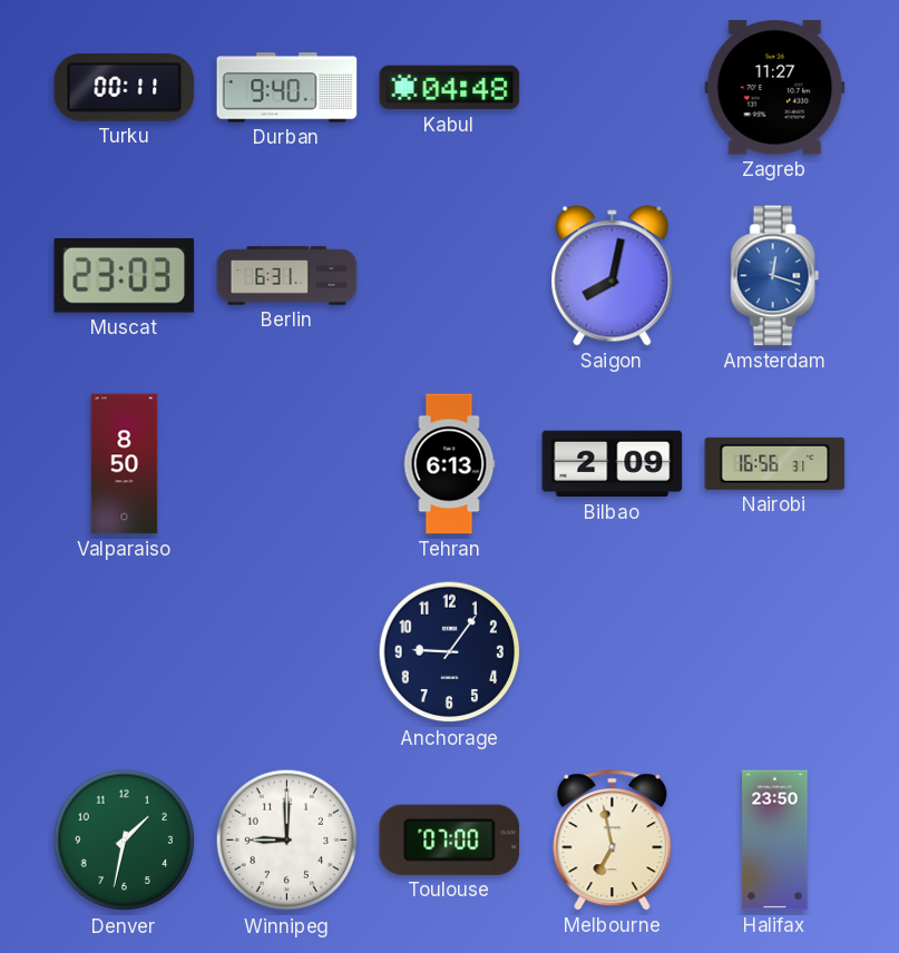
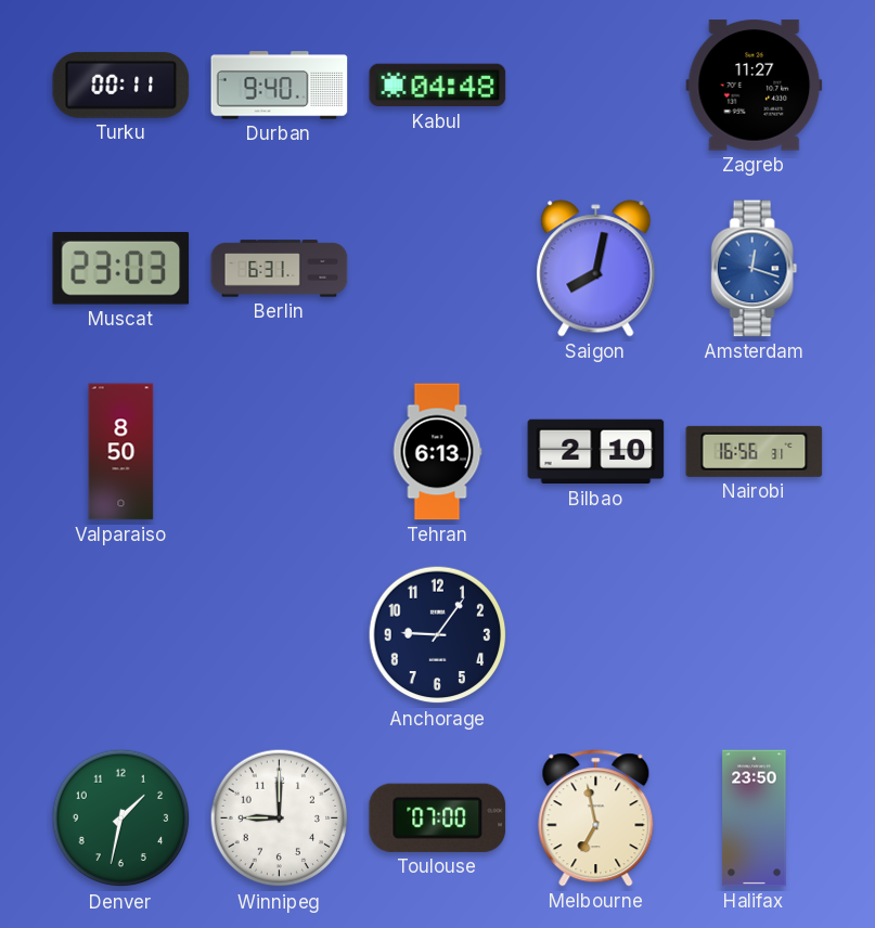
Bilbao: 2:09 -> 2:10
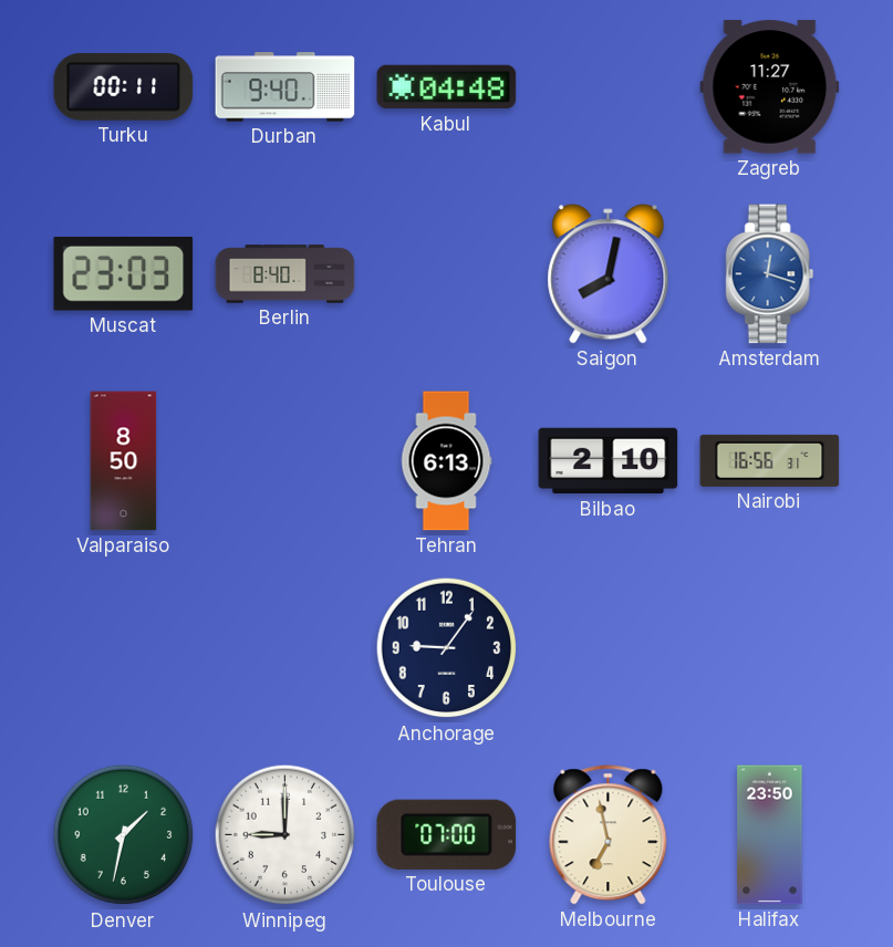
Berlin: 6:31 -> 8:40
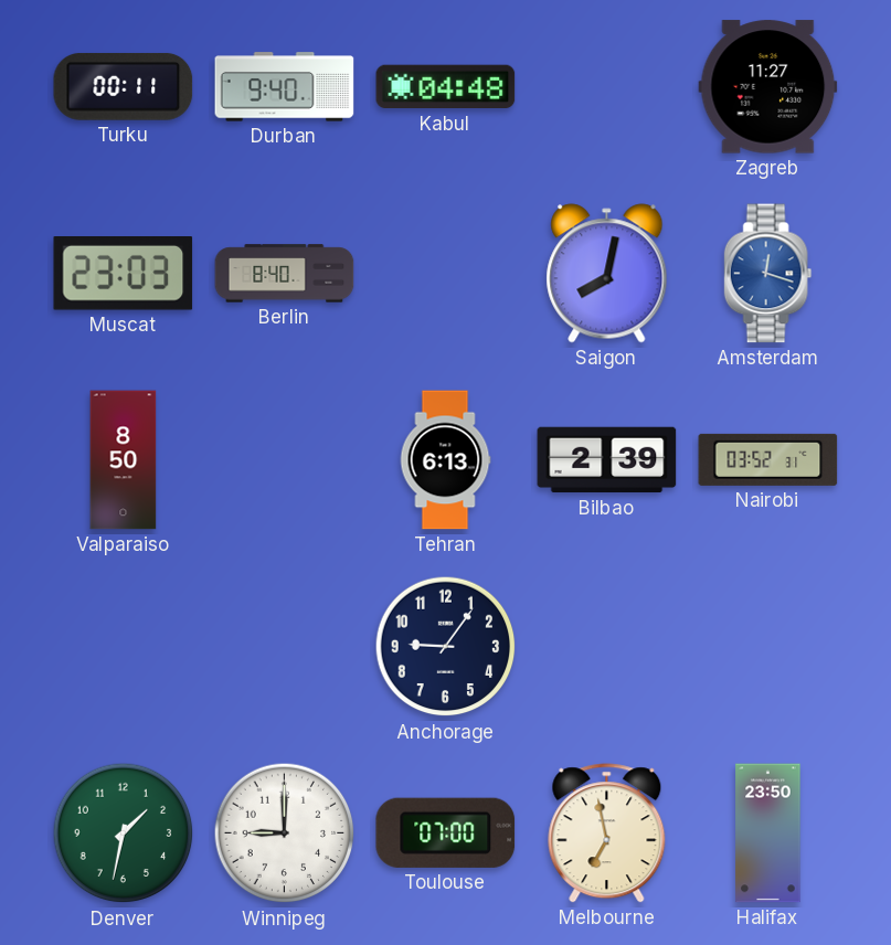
Bilbao: 2:10 -> 2:39
Nairobi: 16:56 -> 03:52
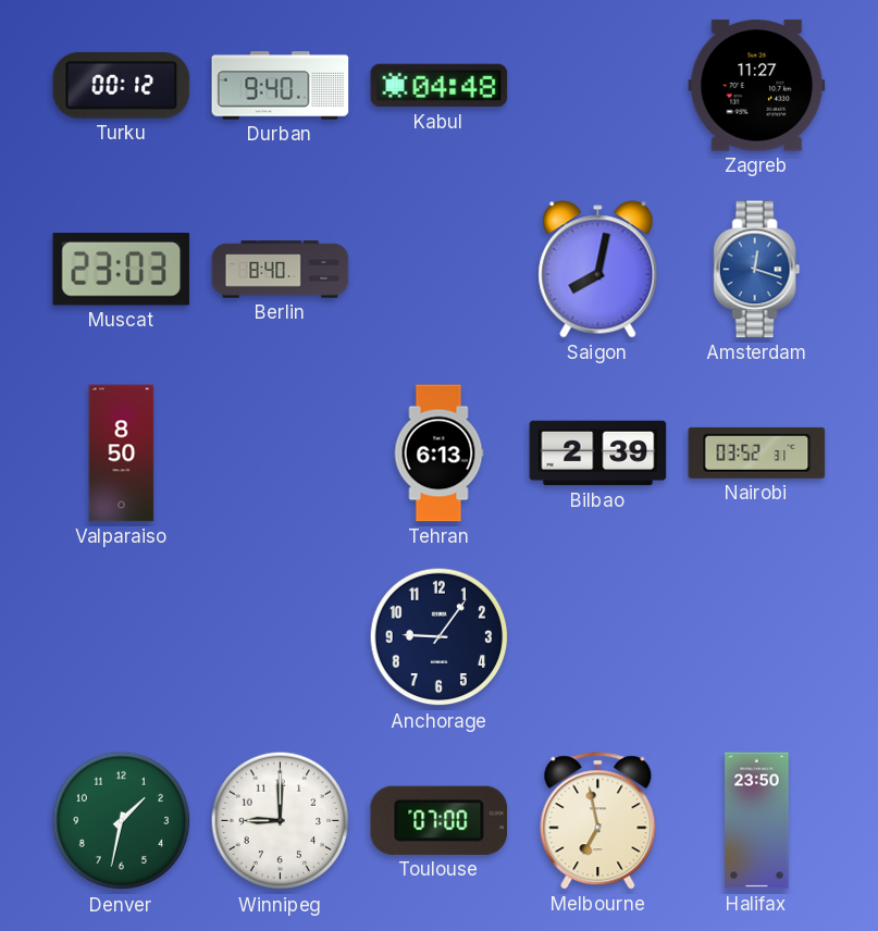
Turku: 00:11 -> 00:12
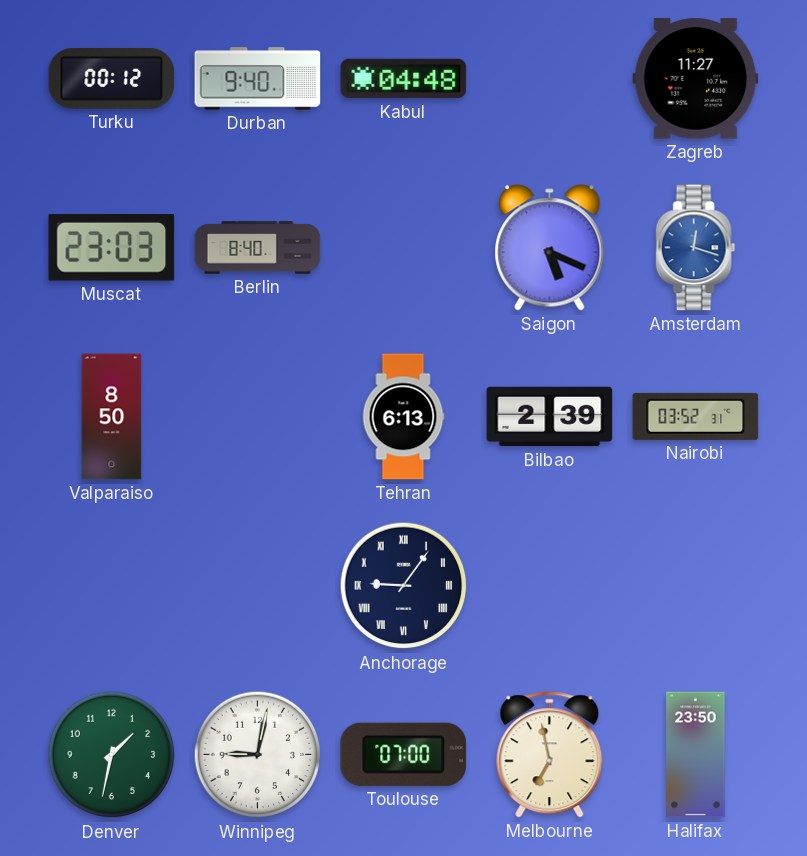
Saigon: 8:02 -> 5:19
Anchorage numerals: Arabic -> Roman
Winnipeg: 9:00 -> 9:02
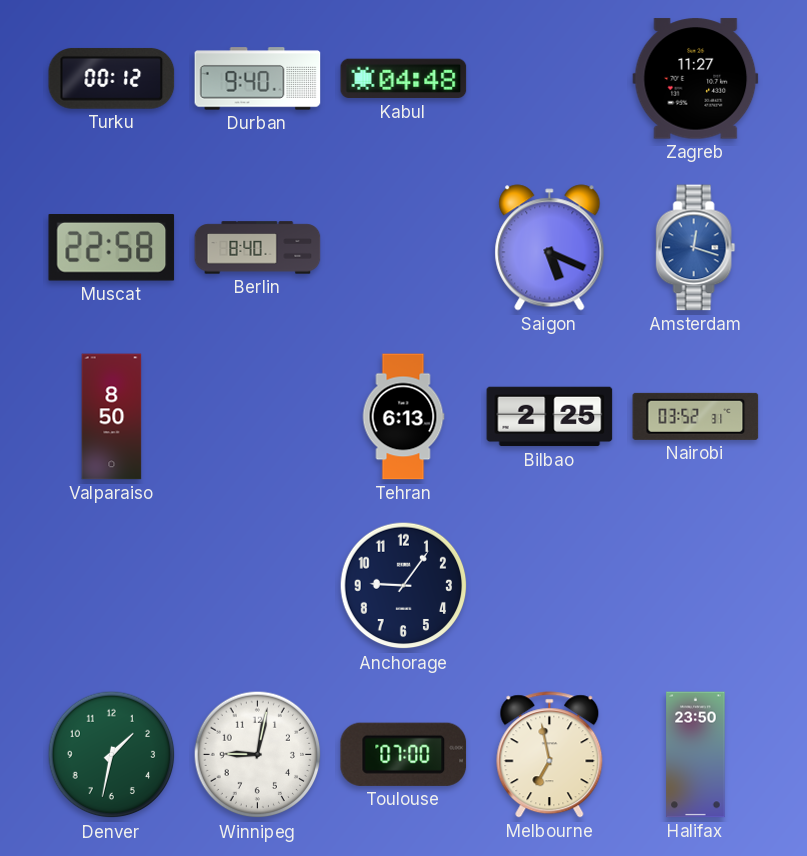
Muscat: 23:03 -> 22:58
Bilbao: 2:39 -> 2:25
Anchorage numerals: Roman -> Arabic
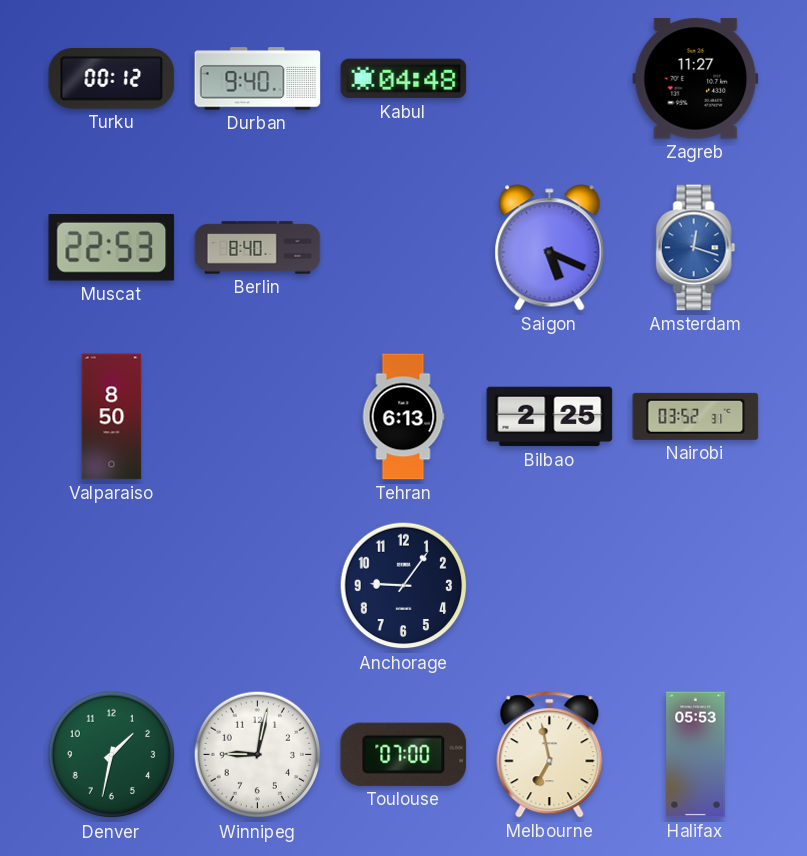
Muscat: 22:58 -> 22:53
Halifax: 23:50 -> 05:53
